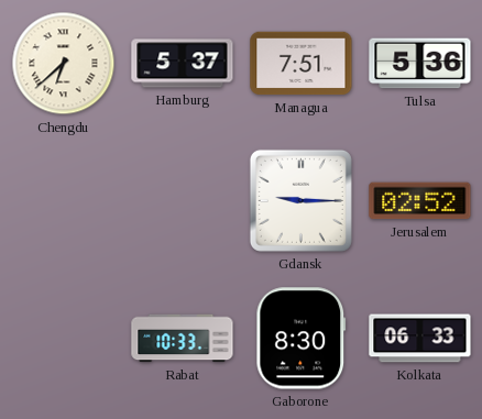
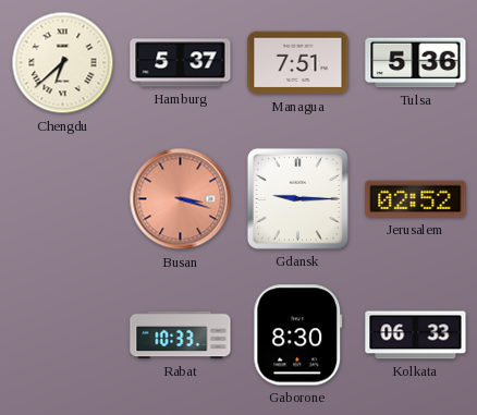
Busan: none -> 3:18
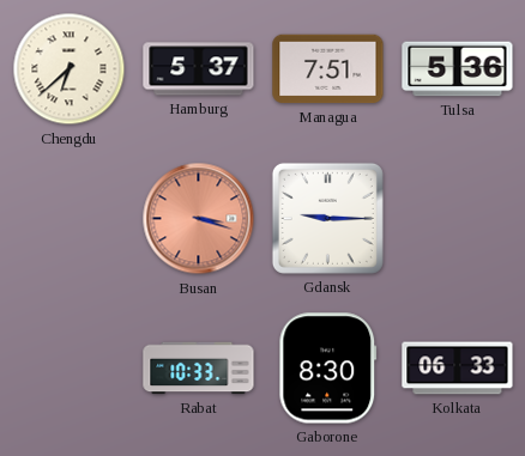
Jerusalem: 02:52 -> none
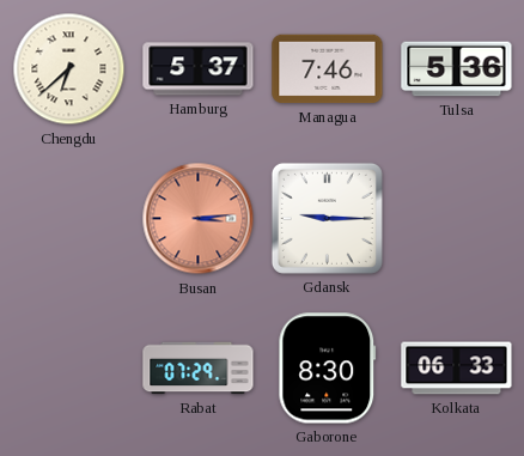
Managua: 7:51 -> 7:46
Busan: 3:18 -> 3:14
Rabat: 10:33 -> 07:29
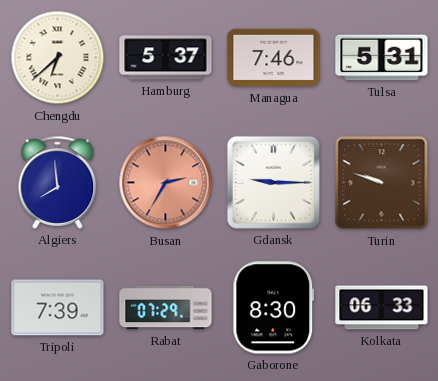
Tulsa: 5:36 -> 5:31
Algiers: none -> 7:59
Busan: 3:14 -> 2:35
Turin: none -> 9:48
Tripoli: none -> 7:39
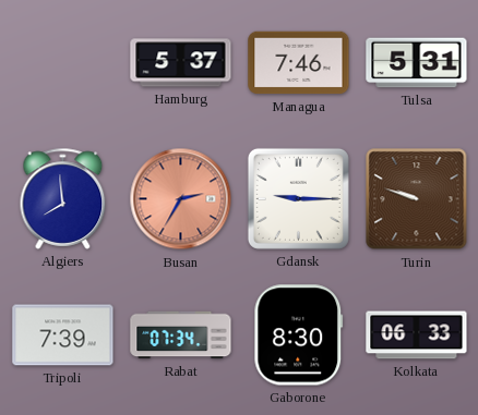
Chengdu: 6:38 -> none
Rabat: 07:29 -> 07:34
